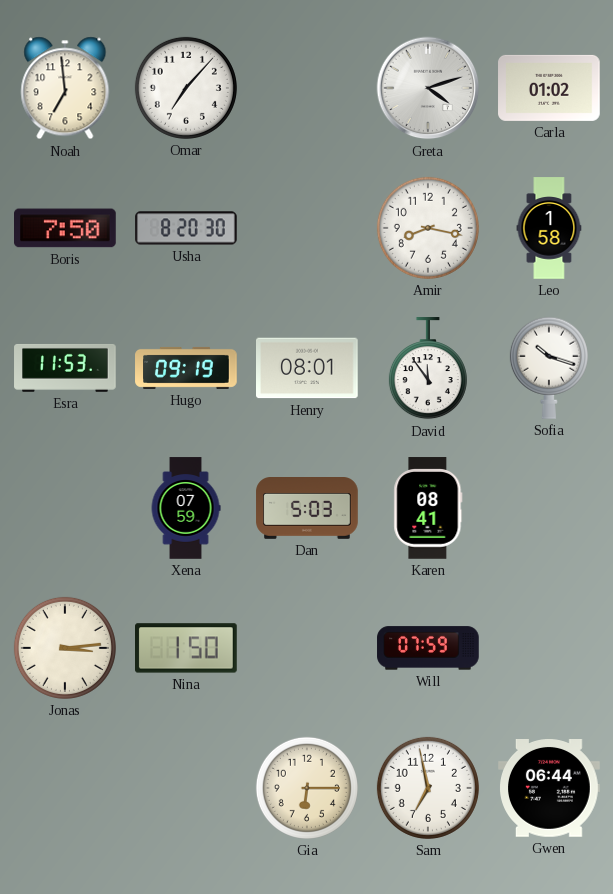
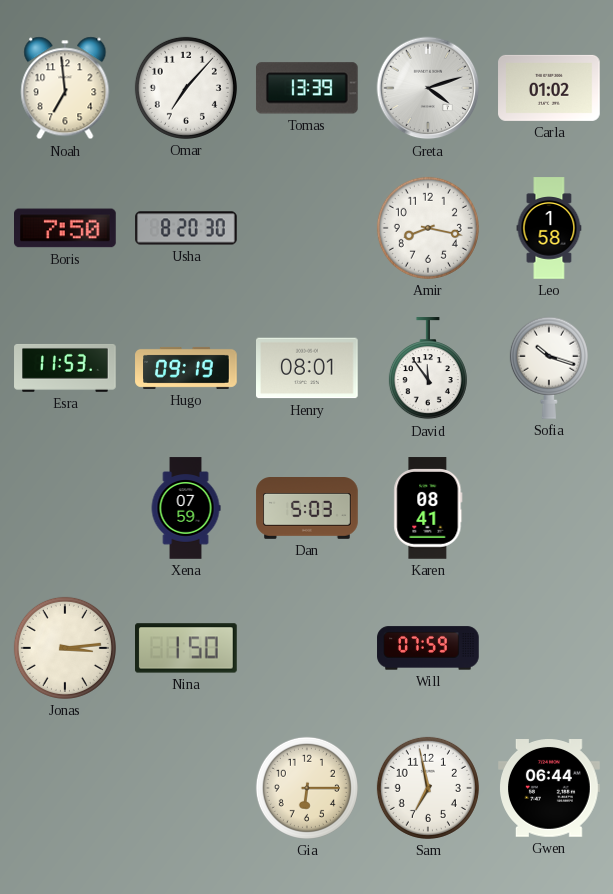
Tomas: none -> 13:39
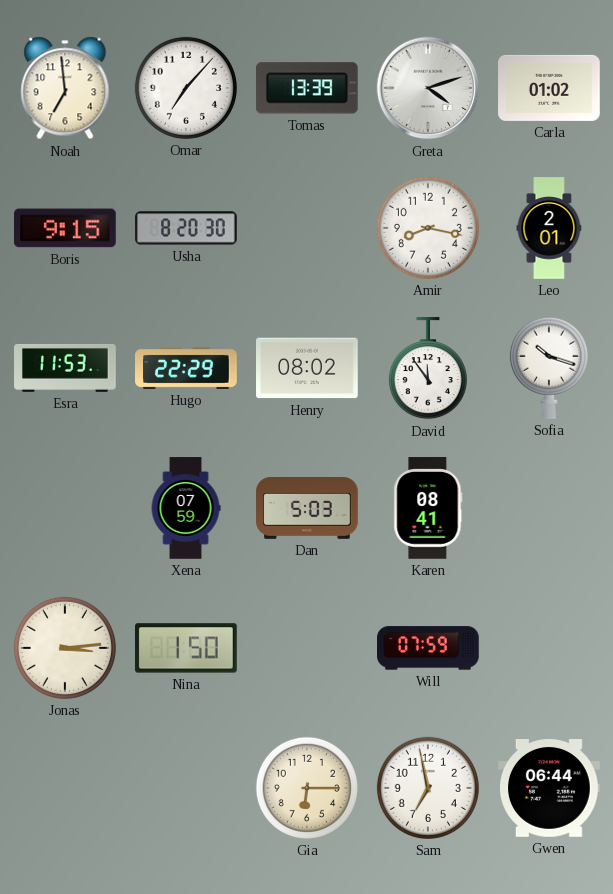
Boris: 7:50 -> 9:15
Leo: 1:58 -> 2:01
Hugo: 09:19 -> 22:29
Henry: 08:01 -> 08:02
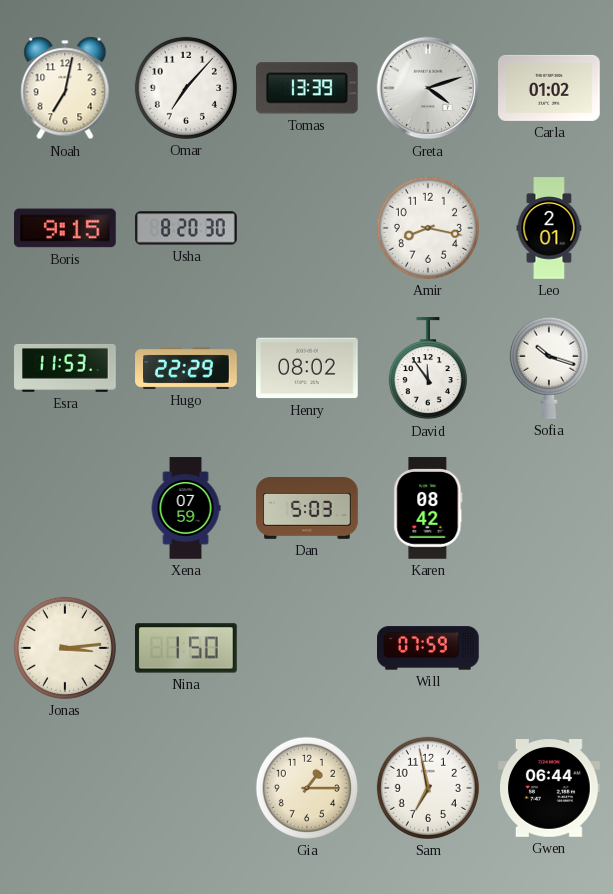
Noah: 6:59 -> 7:02
Karen: 08:41 -> 08:42
Gia: 6:15 -> 1:15
